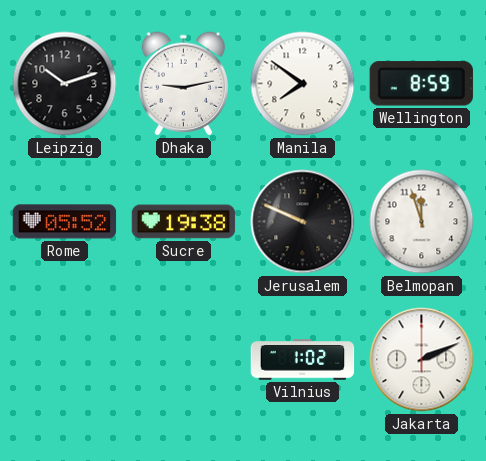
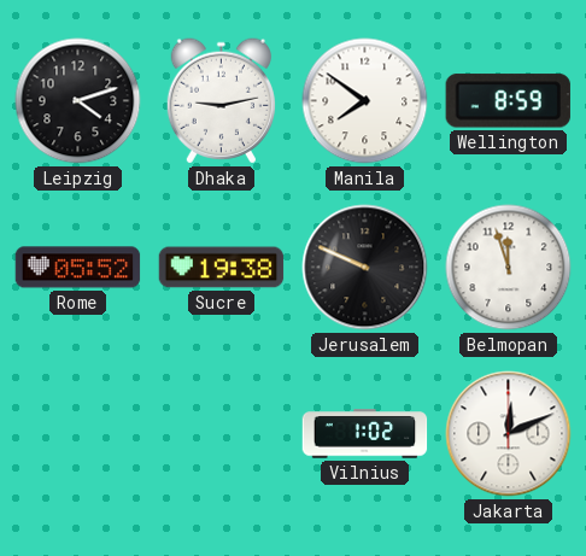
Leipzig: 10:12 -> 4:12
Jakarta: 2:11 -> 12:11
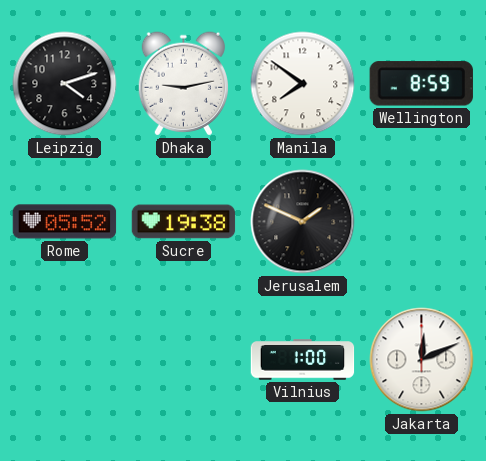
Jerusalem: 9:49 -> 1:49
Belmopan: 11:57 -> none
Vilnius: 1:02 -> 1:00
